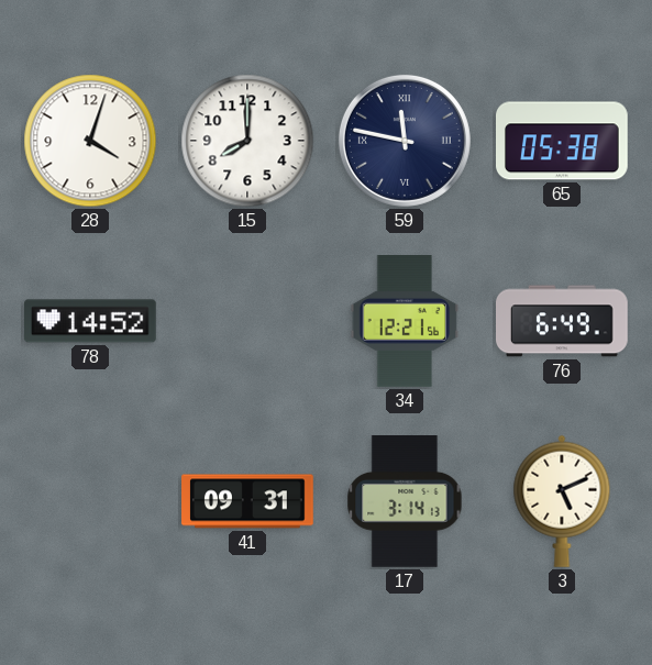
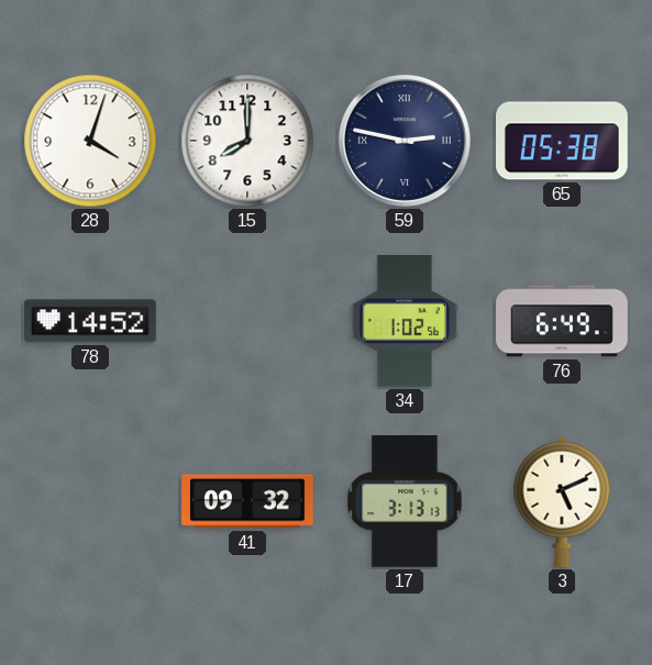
59: 11:47 -> 2:47
34: 12:21 -> 1:02
41: 09:31 -> 09:32
17: 3:14 -> 3:13
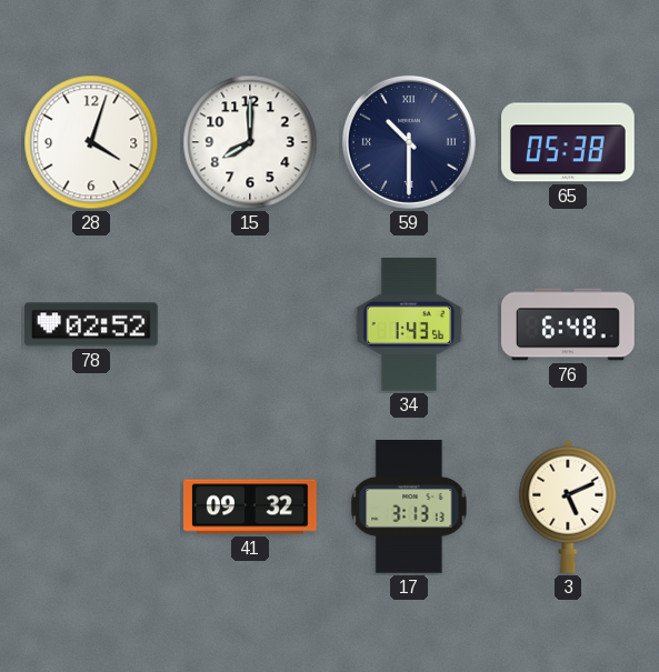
59: 2:47 -> 10:30
78: 14:52 -> 02:52
34: 1:02 -> 1:43
76: 6:49 -> 6:48
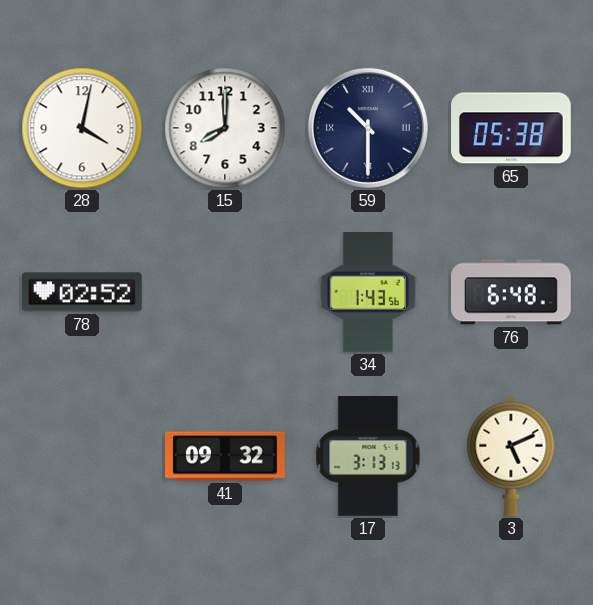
28: 4:03 -> 4:02
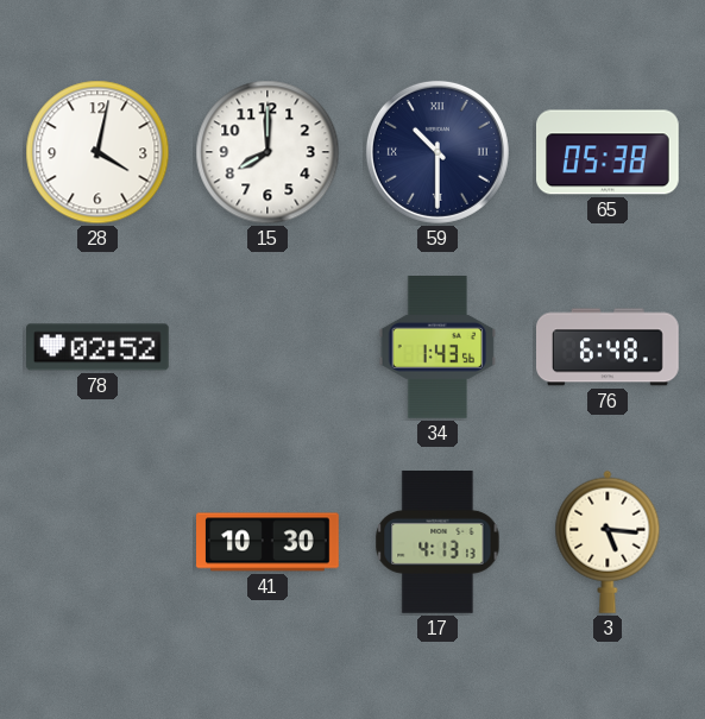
41: 09:32 -> 10:30
17: 3:13 -> 4:13
3: 5:11 -> 5:16
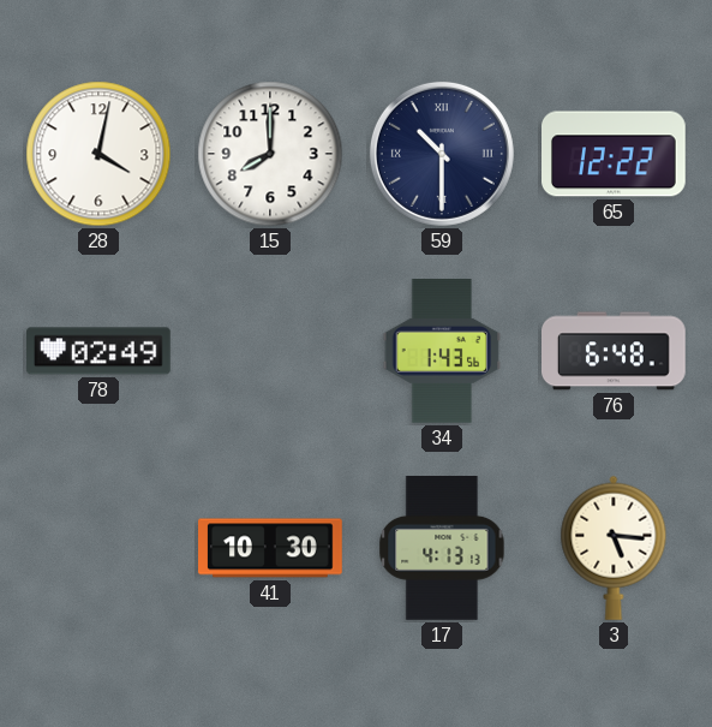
65: 05:38 -> 12:22
78: 02:52 -> 02:49
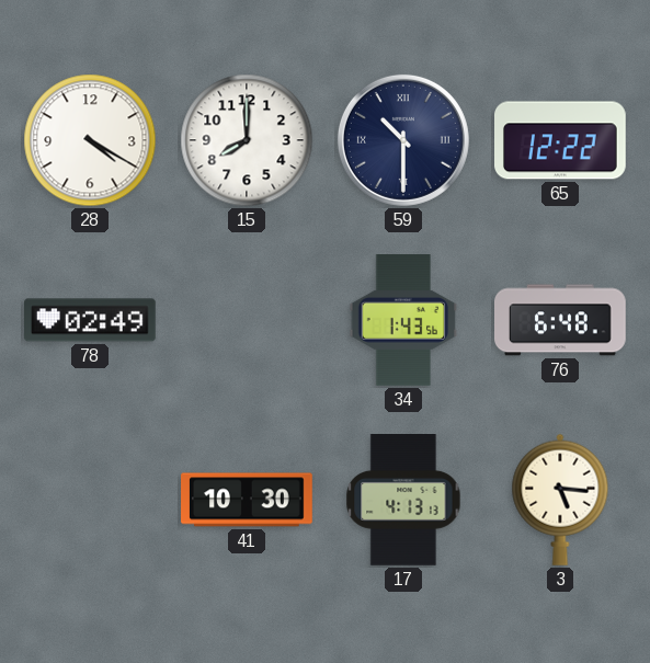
28: 4:02 -> 4:20
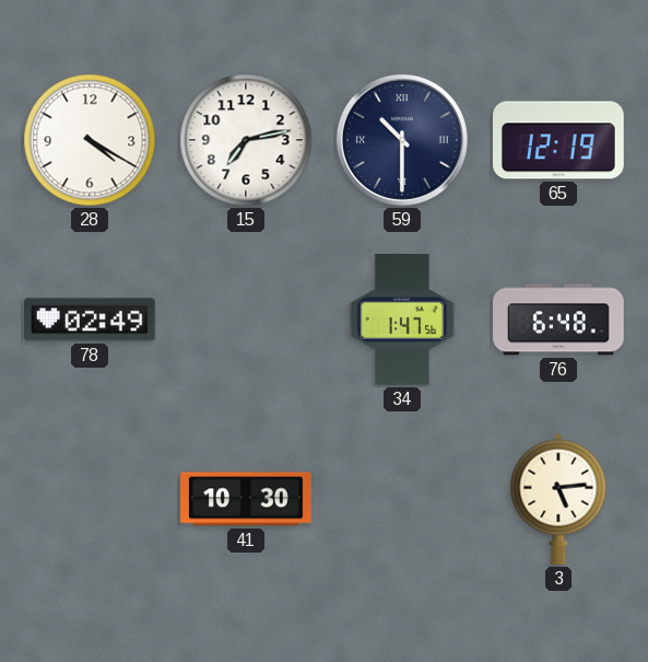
15: 8:00 -> 7:13
65: 12:22 -> 12:19
34: 1:43 -> 1:47
17: 4:13 -> none
3: 5:16 -> 5:14
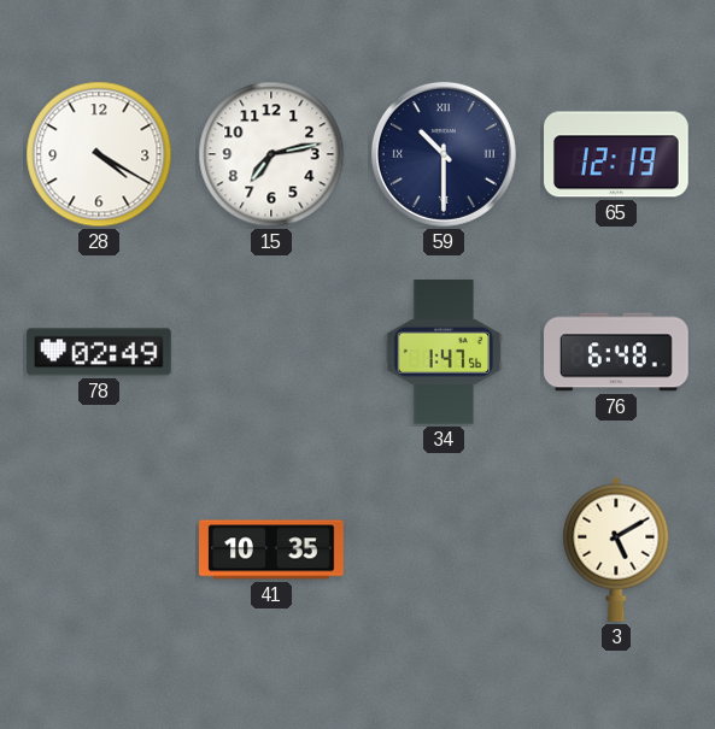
41: 10:30 -> 10:35
3: 5:14 -> 5:10
